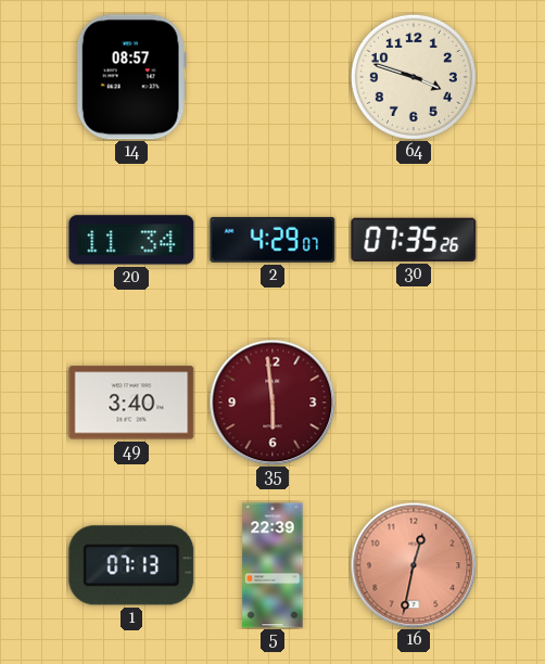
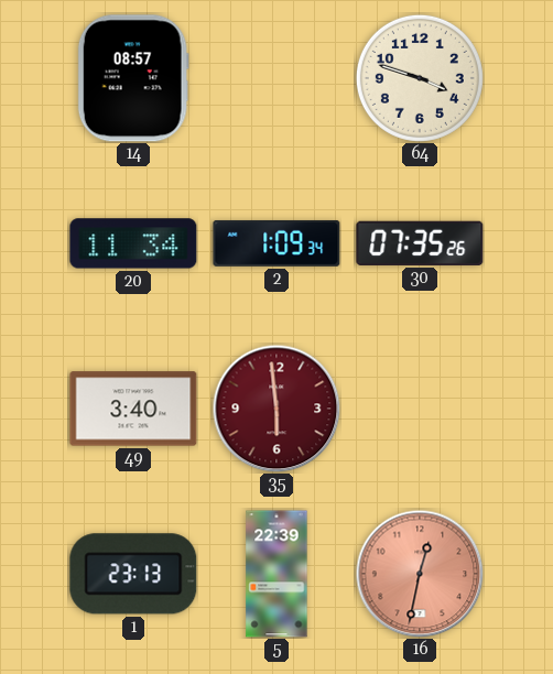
2: 4:29 -> 1:09
1: 07:13 -> 23:13
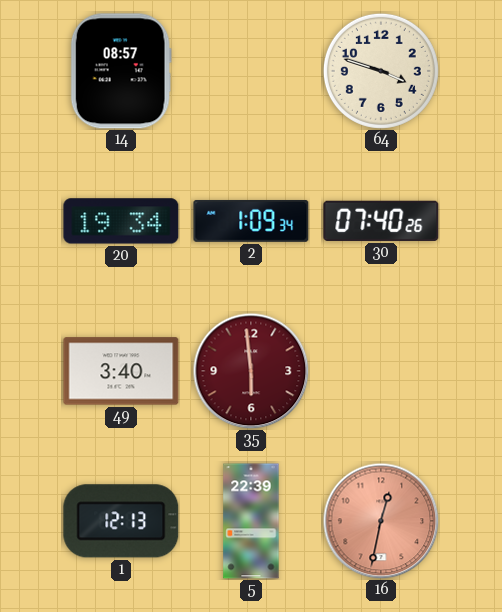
20: 11:34 -> 19:34
30: 07:35 -> 07:40
1: 23:13 -> 12:13
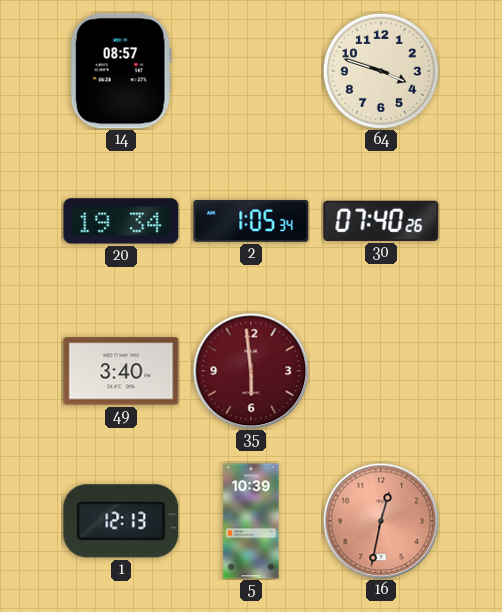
2: 1:09 -> 1:05
5: 22:39 -> 10:39
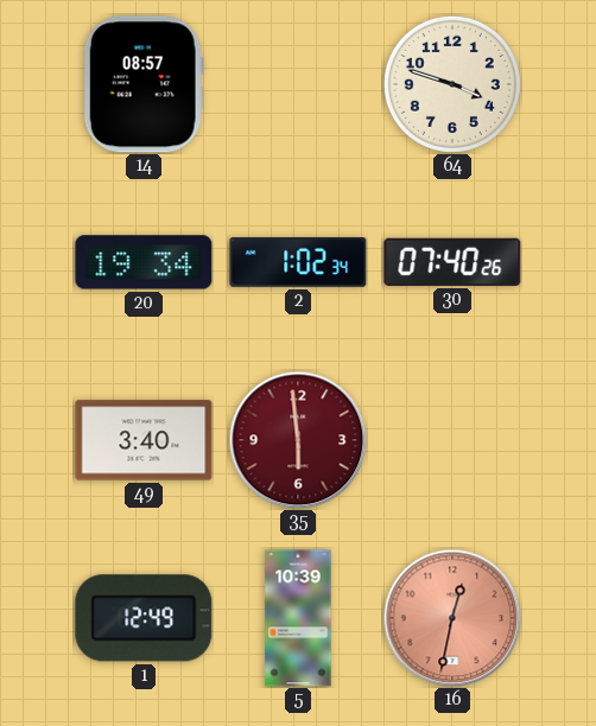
2: 1:05 -> 1:02
1: 12:13 -> 12:49
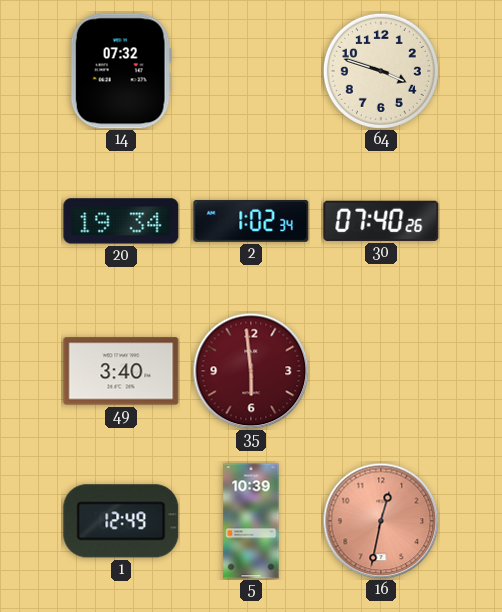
14: 08:57 -> 07:32
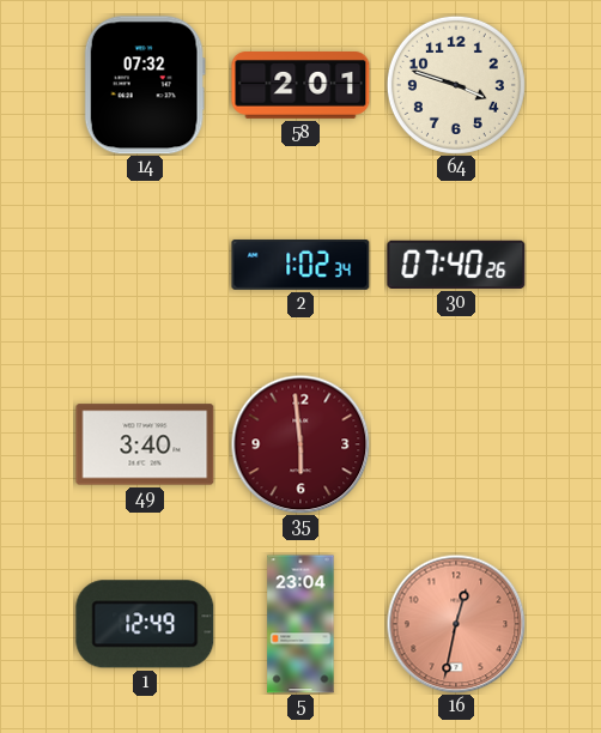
58: none -> 2:01
20: 19:34 -> none
5: 10:39 -> 23:04
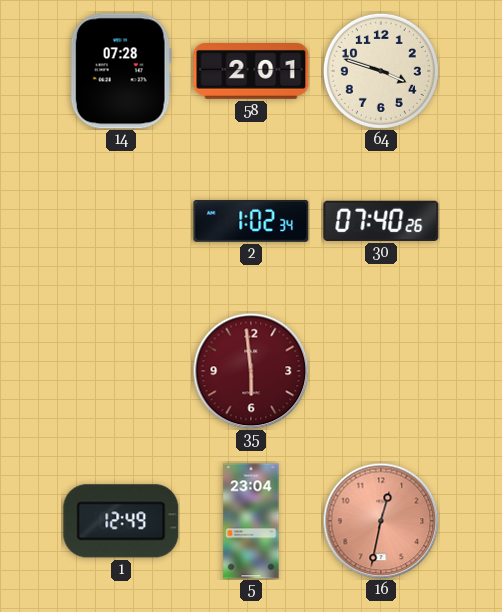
14: 07:32 -> 07:28
49: 3:40 -> none
